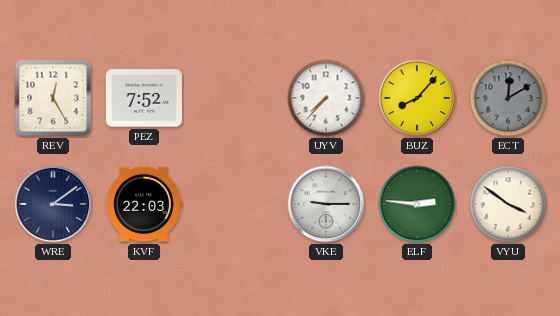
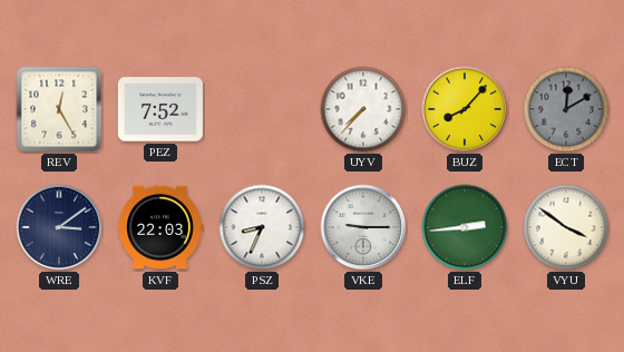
PSZ: none -> 8:34
ELF: 2:46 -> 2:44
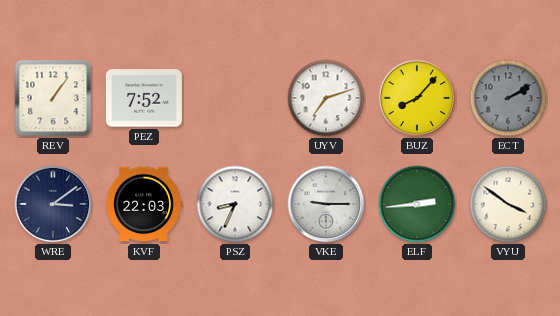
REV: 12:25 -> 1:06
UYV: 7:37 -> 7:12
ECT: 12:10 -> 2:10
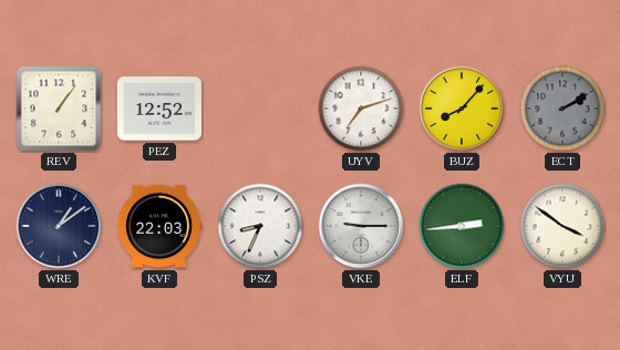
PEZ: 7:52 -> 12:52
WRE: 3:09 -> 1:09
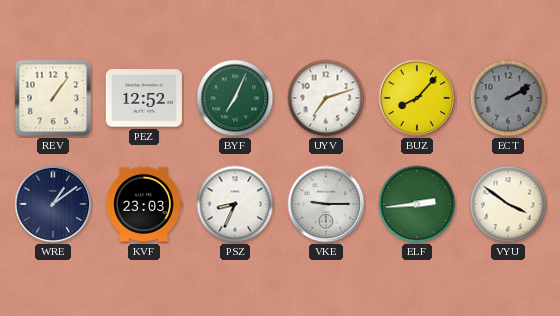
BYF: none -> 7:04
KVF: 22:03 -> 23:03
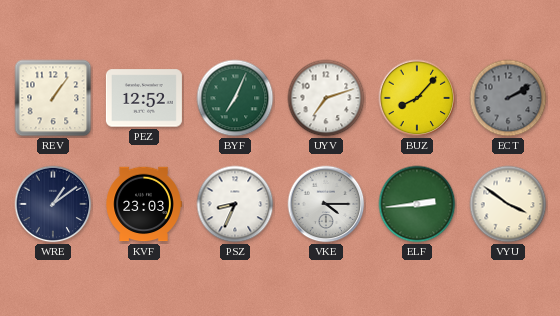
VKE: 9:15 -> 4:15
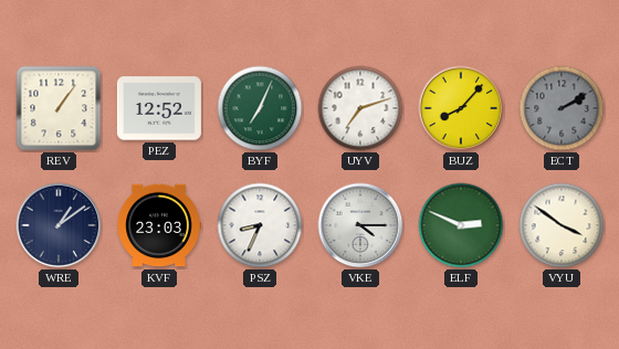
ELF: 2:44 -> 2:49
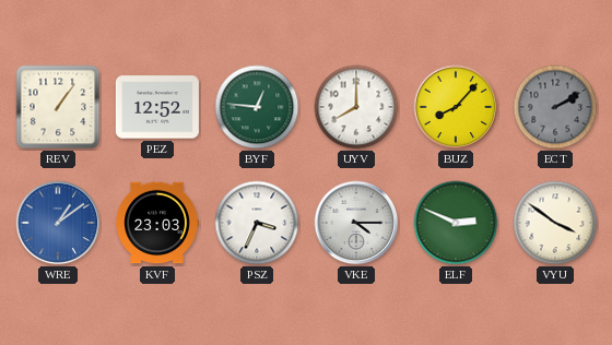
BYF: 7:04 -> 12:46
UYV: 7:12 -> 8:00
WRE dial: navy -> blue
PSZ: 8:34 -> 3:34
